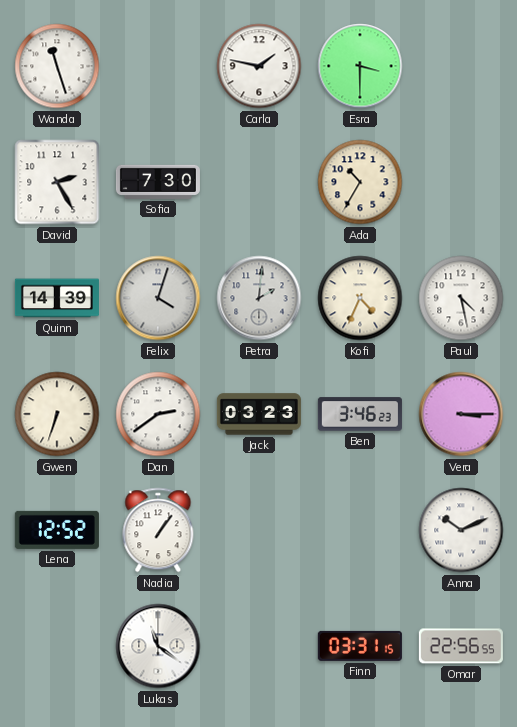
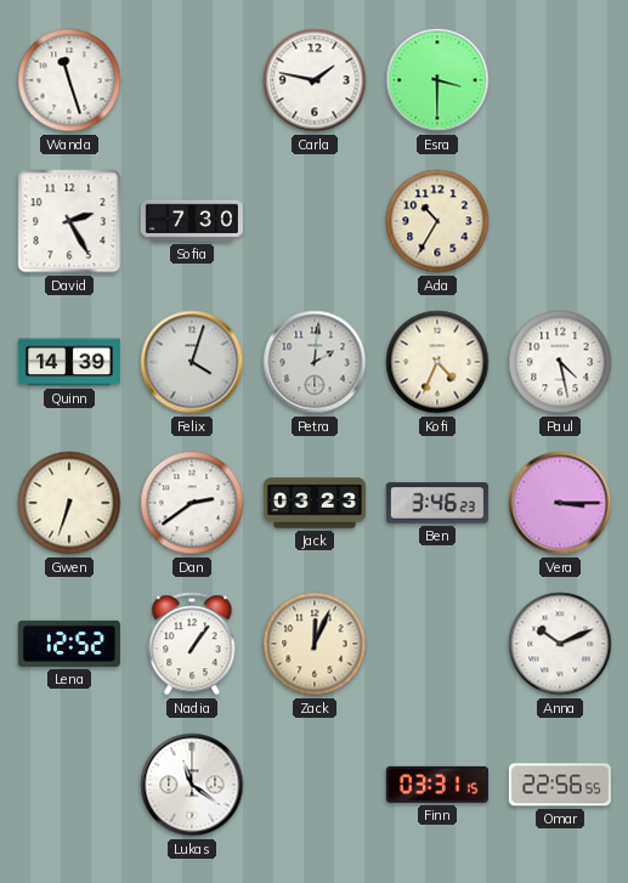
Zack: none -> 12:04
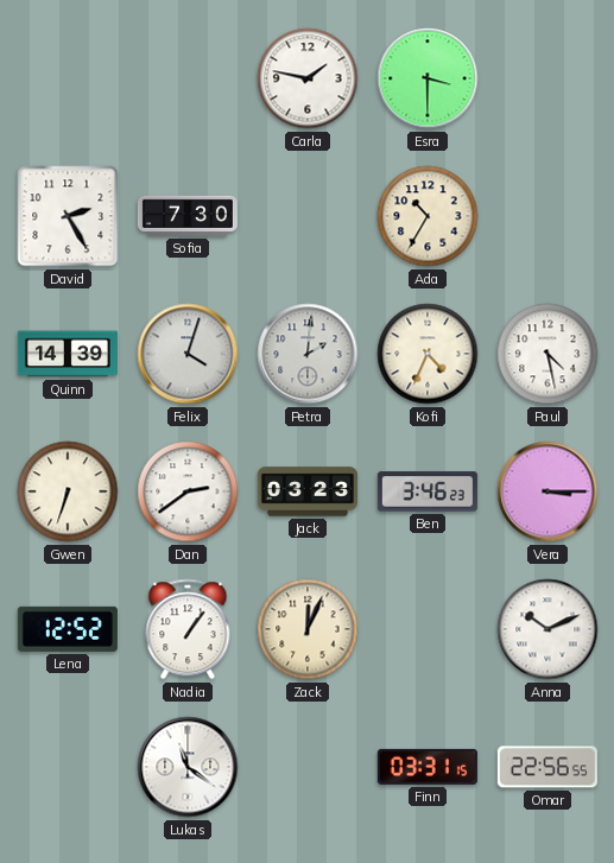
Wanda: 11:27 -> none
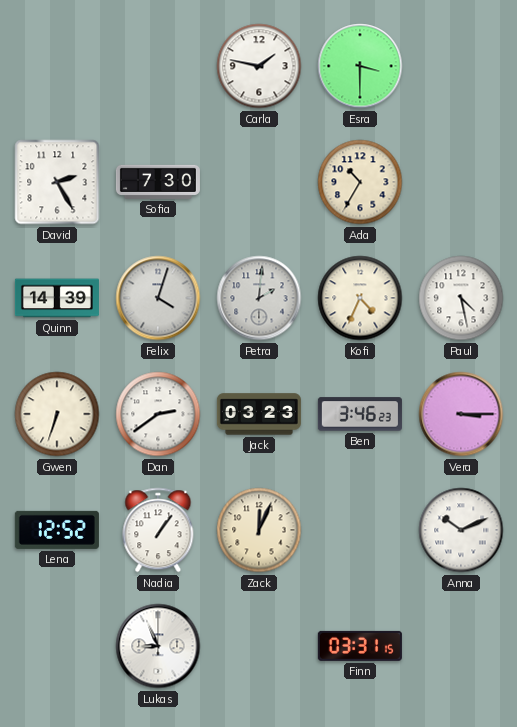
Lukas: 11:21 -> 8:56
Omar: 22:56 -> none
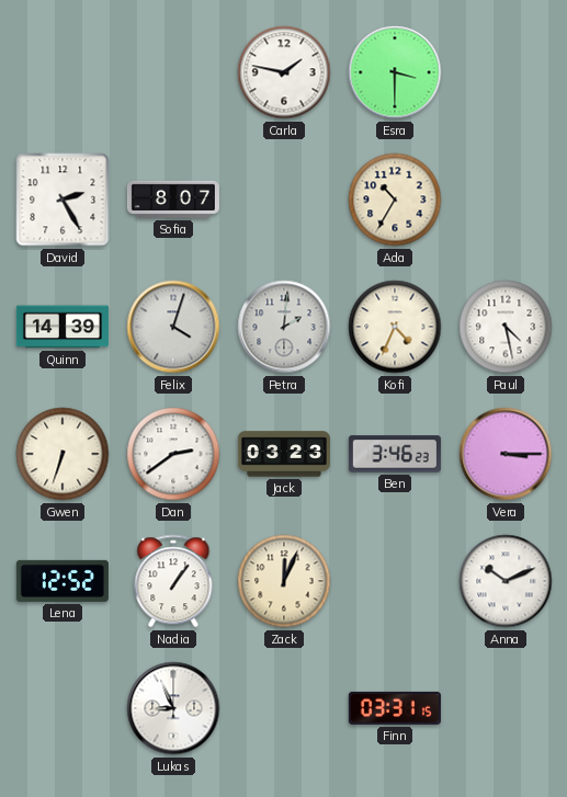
Sofia: 7:30 -> 8:07
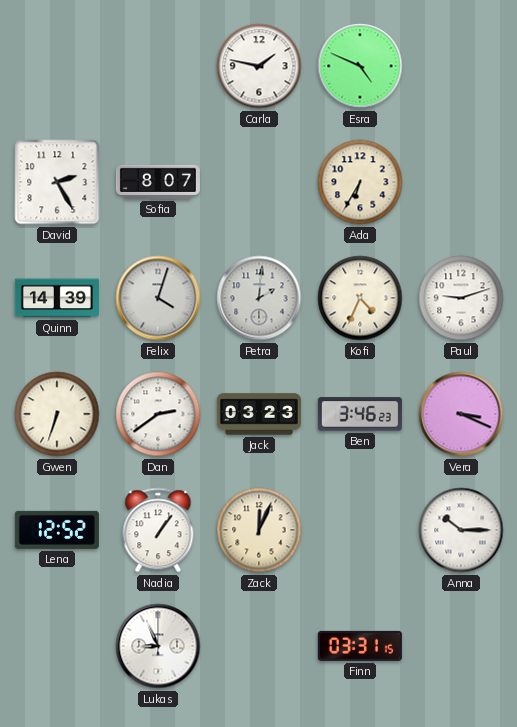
Esra: 3:30 -> 4:49
Ada: 10:35 -> 6:35
Paul: 4:28 -> 9:12
Vera: 3:15 -> 3:19
Anna: 10:11 -> 10:15
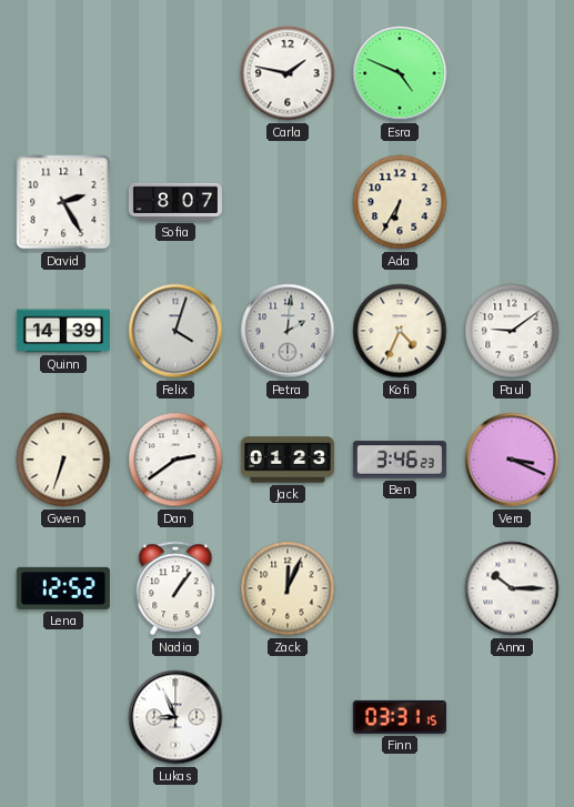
Paul: 9:12 -> 9:09
Jack: 03:23 -> 01:23
